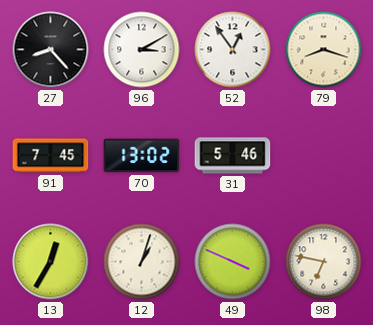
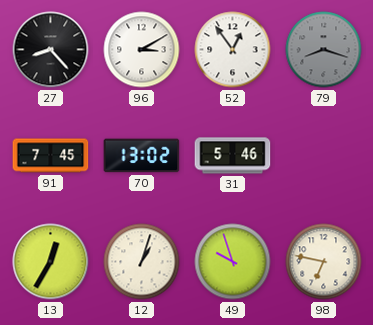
79 dial: cream -> grey
49: 3:49 -> 9:57
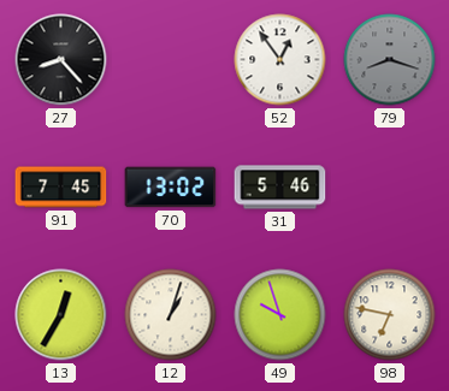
96: 3:10 -> none
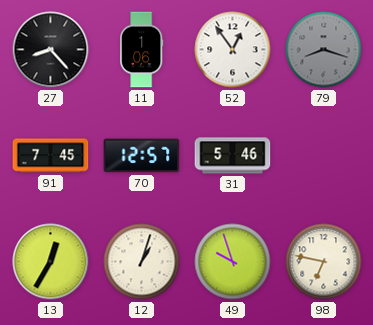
11: none -> 1:06
70: 13:02 -> 12:57
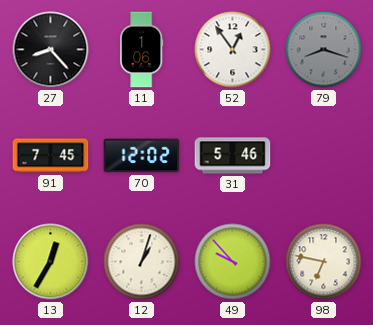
70: 12:57 -> 12:02
49: 9:57 -> 9:53
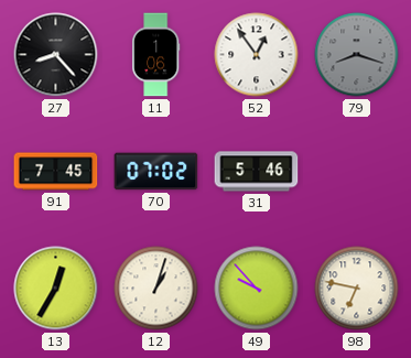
70: 12:02 -> 07:02
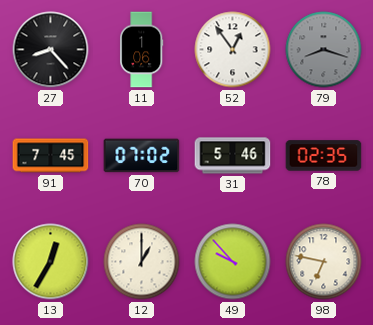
78: none -> 02:35
12: 1:03 -> 1:00
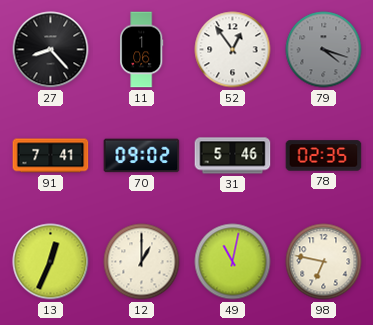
79: 8:18 -> 4:18
91: 7:45 -> 7:41
70: 07:02 -> 09:02
13: 12:35 -> 12:34
49: 9:53 -> 11:02
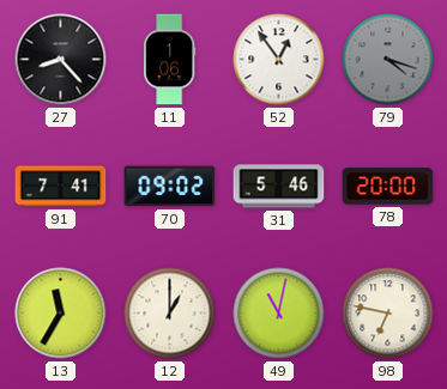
78: 02:35 -> 20:00
13: 12:34 -> 11:35
